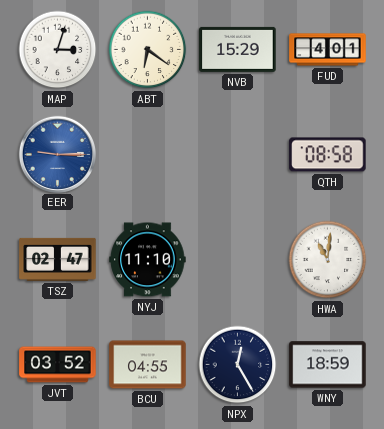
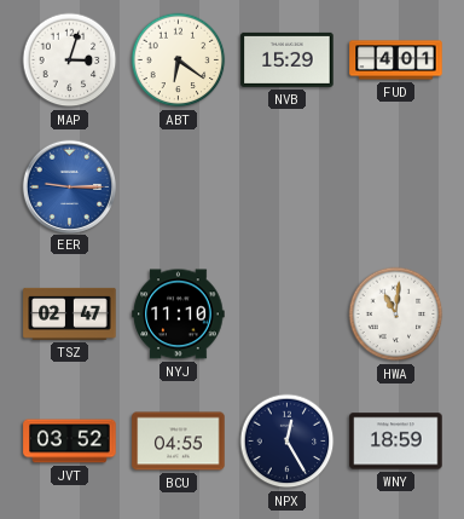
QTH: 08:58 -> none
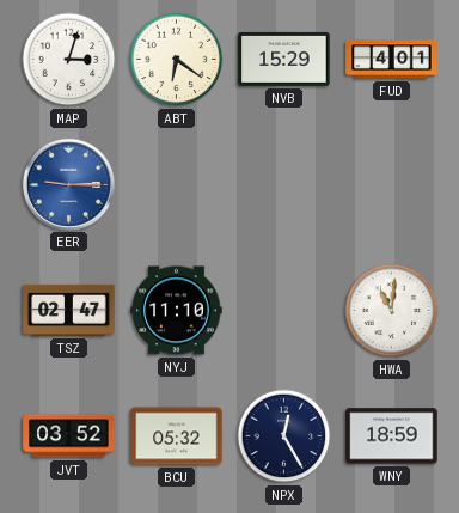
BCU: 04:55 -> 05:32
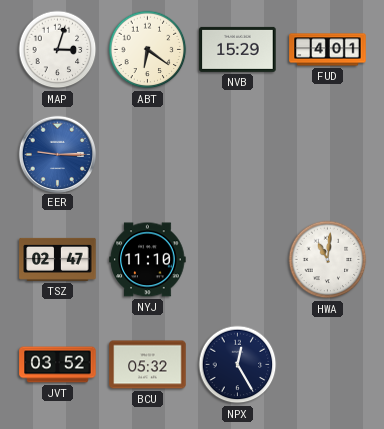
WNY: 18:59 -> none
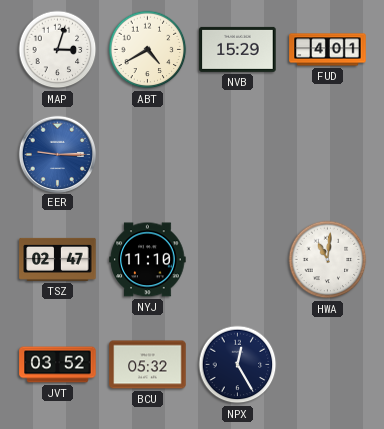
ABT: 6:21 -> 4:40
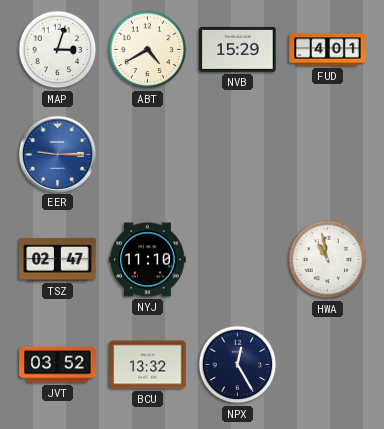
HWA: 11:01 -> 10:58
BCU: 05:32 -> 13:32
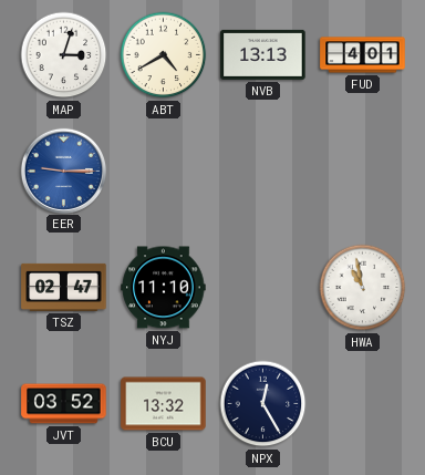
NVB: 15:29 -> 13:13
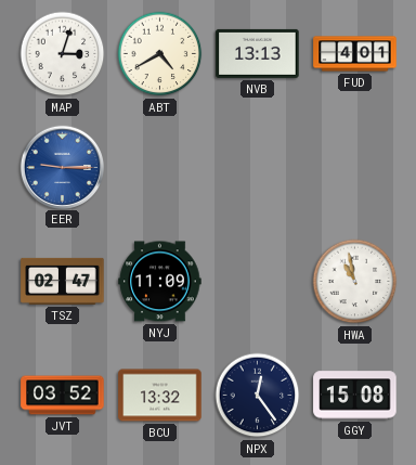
NYJ: 11:10 -> 11:09
NPX: 12:25 -> 12:24
GGY: none -> 15:08
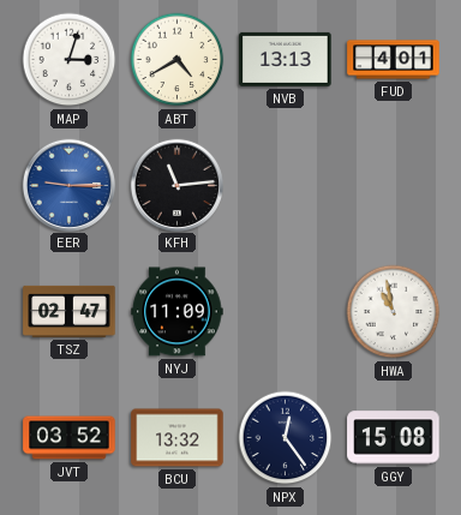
KFH: none -> 11:14
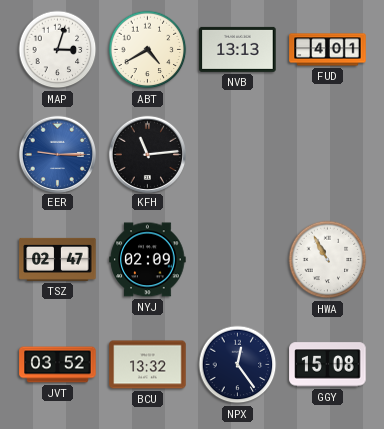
NYJ: 11:09 -> 02:09
HWA: 10:58 -> 10:55
